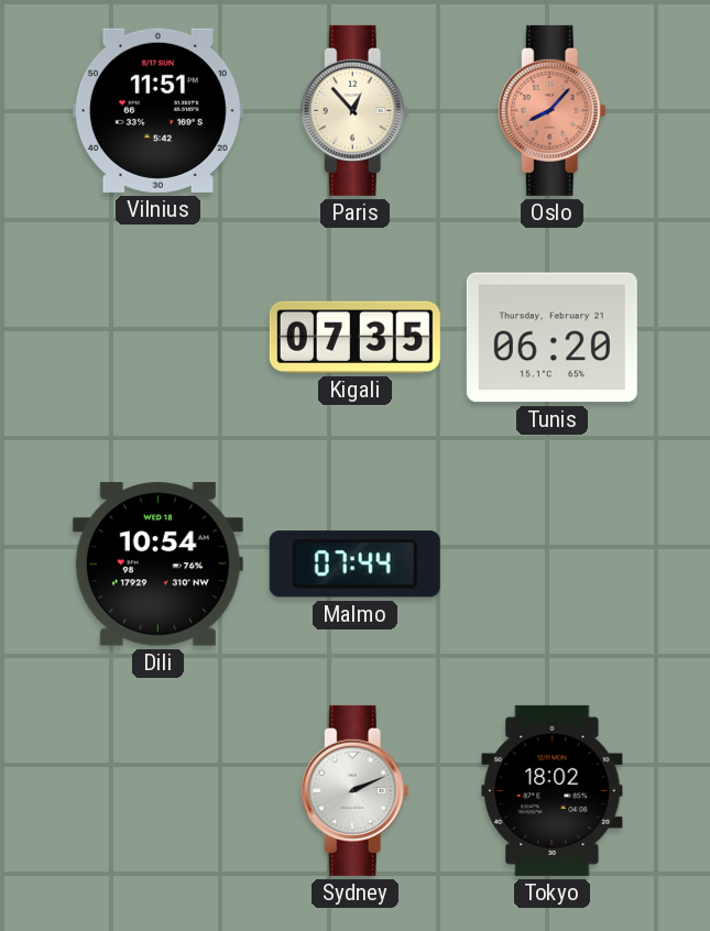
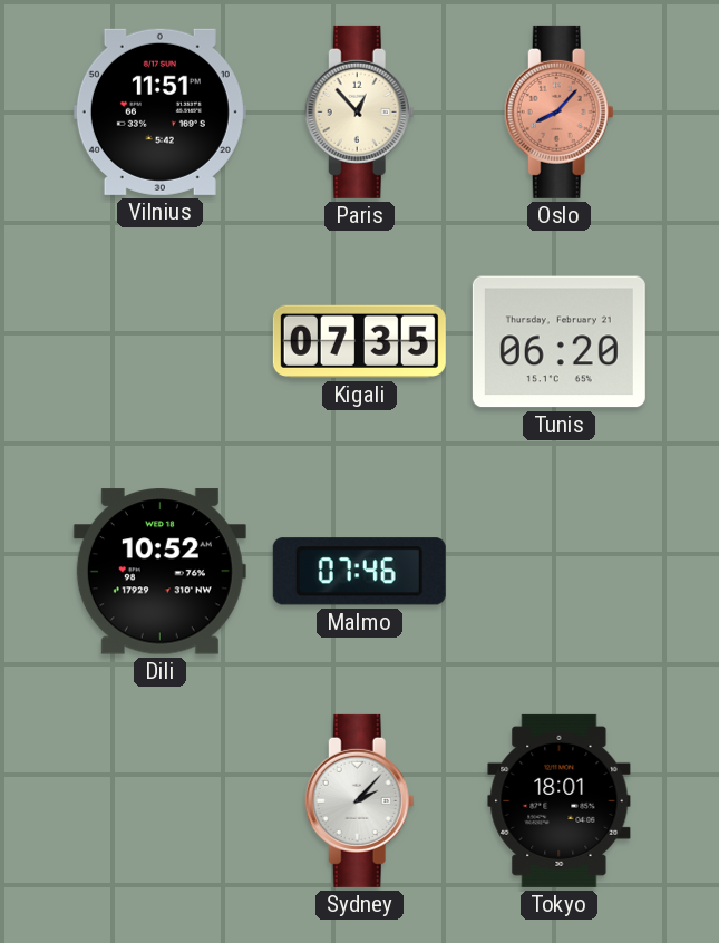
Dili: 10:54 -> 10:52
Malmo: 07:44 -> 07:46
Sydney: 2:11 -> 2:07
Tokyo: 18:02 -> 18:01
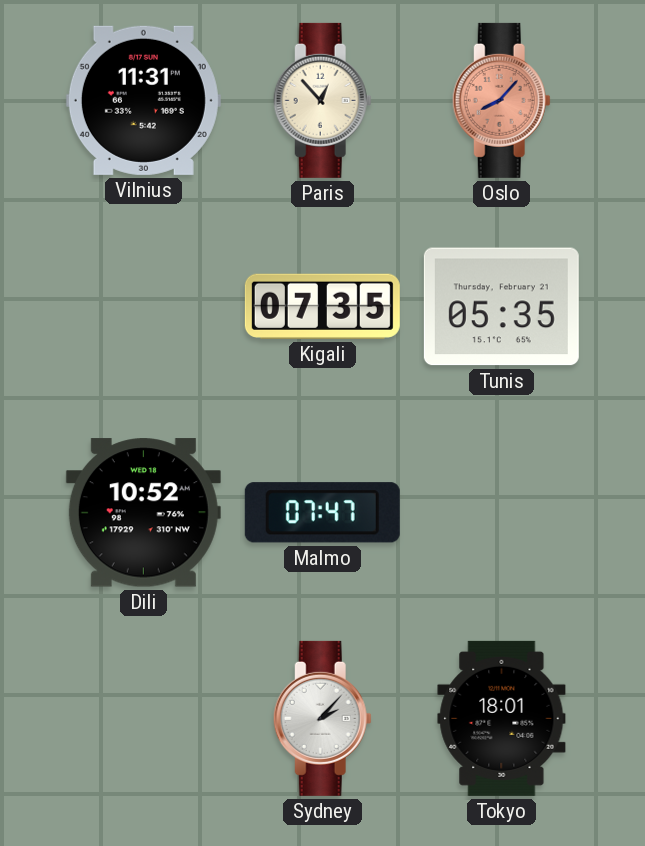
Vilnius: 11:51 -> 11:31
Tunis: 06:20 -> 05:35
Malmo: 07:46 -> 07:47
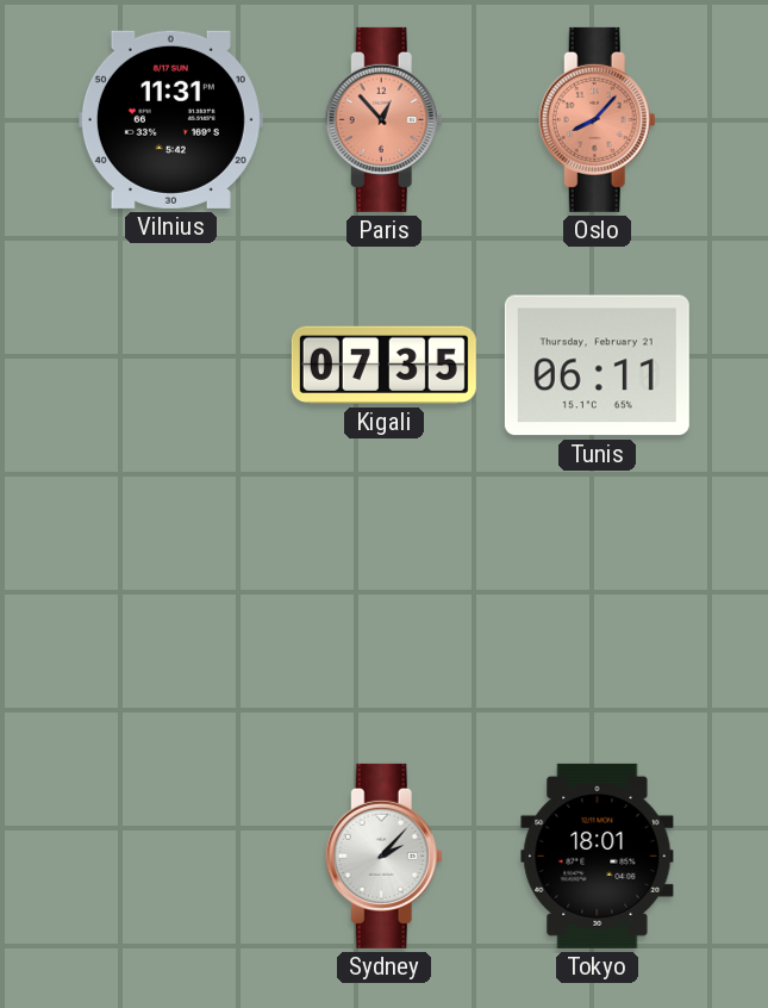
Paris dial: cream -> salmon
Tunis: 05:35 -> 06:11
Dili: 10:52 -> none
Malmo: 07:47 -> none
